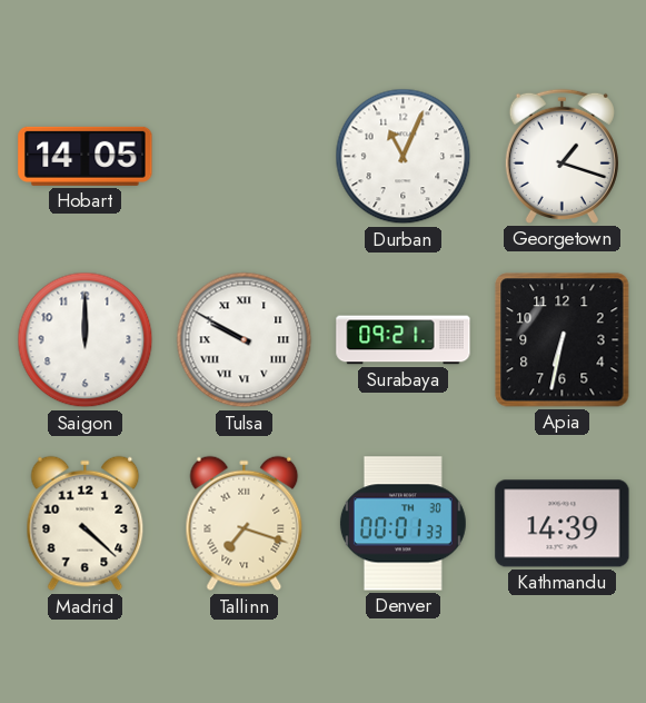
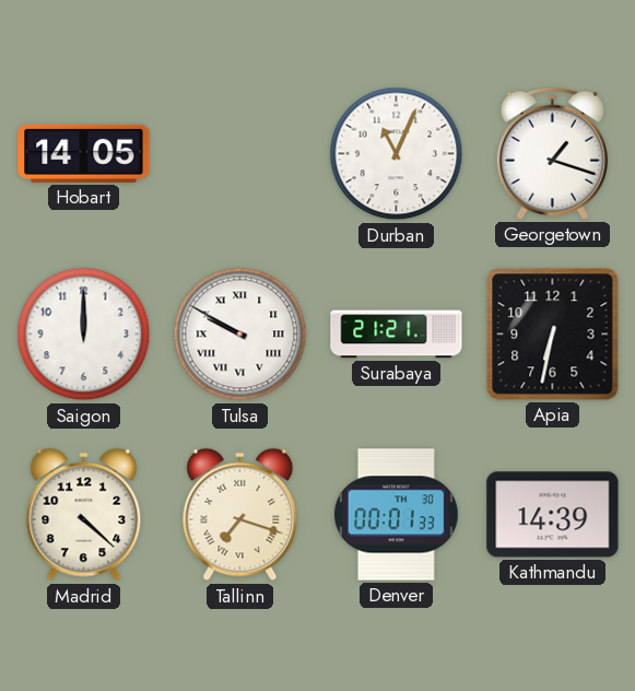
Surabaya: 09:21 -> 21:21
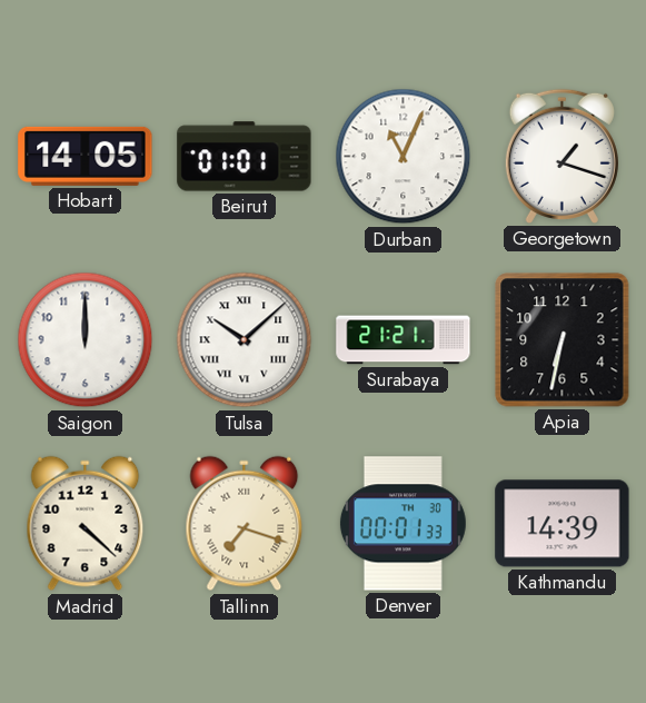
Beirut: none -> 01:01
Tulsa: 9:50 -> 10:08
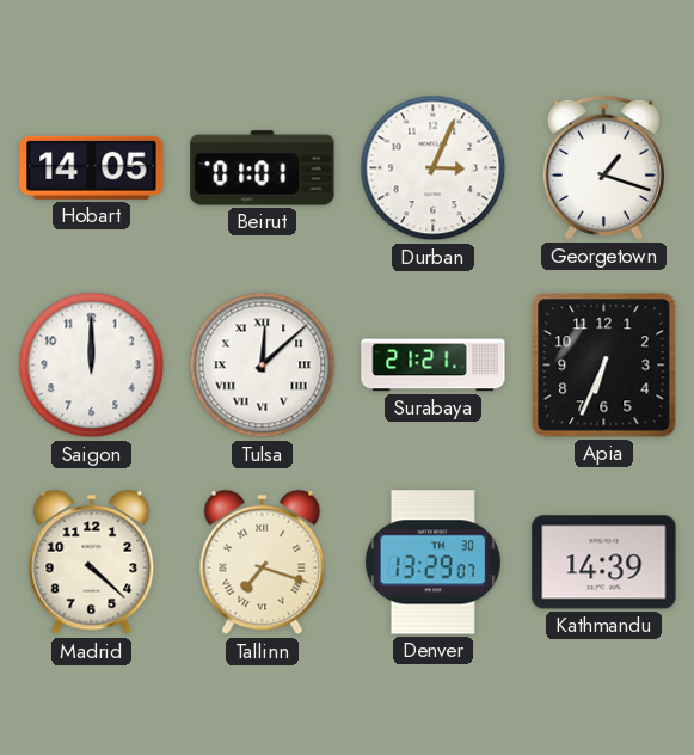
Durban: 11:04 -> 3:04
Tulsa: 10:08 -> 12:08
Apia: 6:32 -> 6:34
Denver: 00:01 -> 13:29
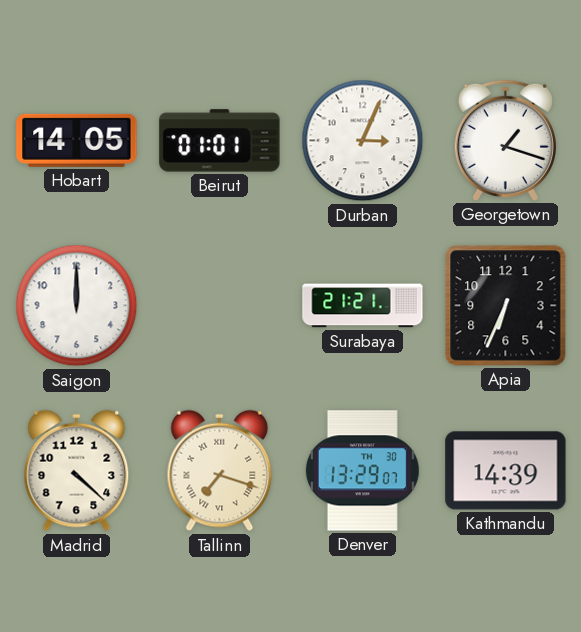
Tulsa: 12:08 -> none
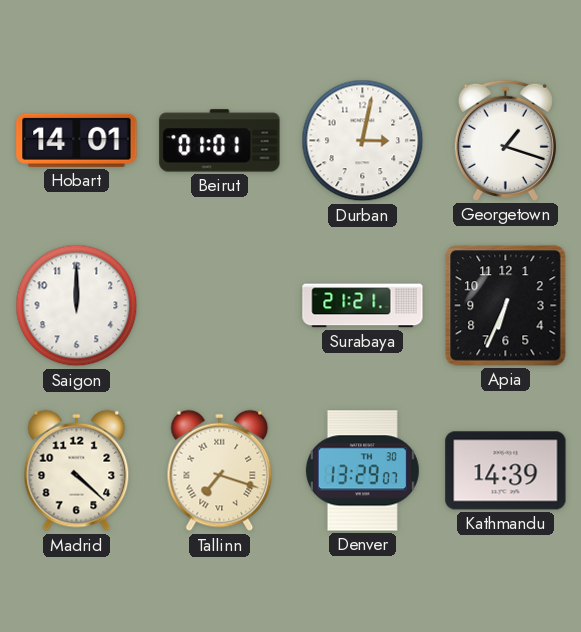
Hobart: 14:05 -> 14:01
Durban: 3:04 -> 3:02
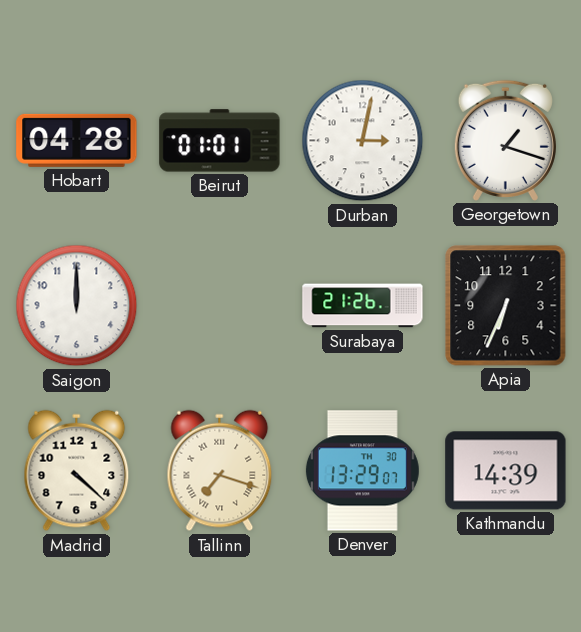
Hobart: 14:01 -> 04:28
Surabaya: 21:21 -> 21:26
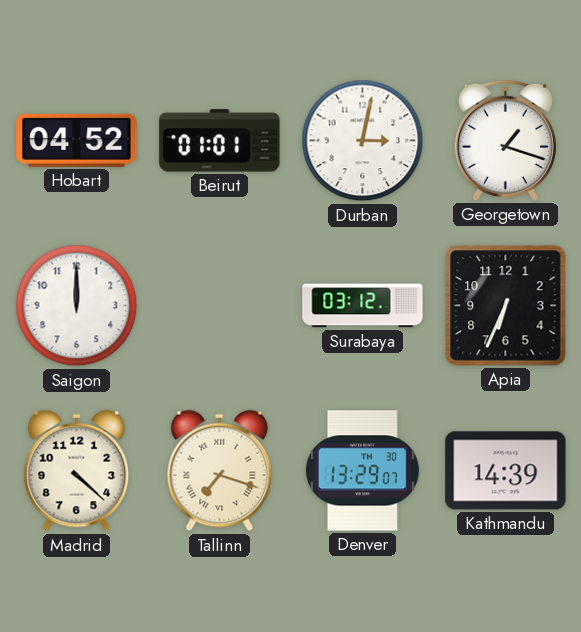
Hobart: 04:28 -> 04:52
Surabaya: 21:26 -> 03:12
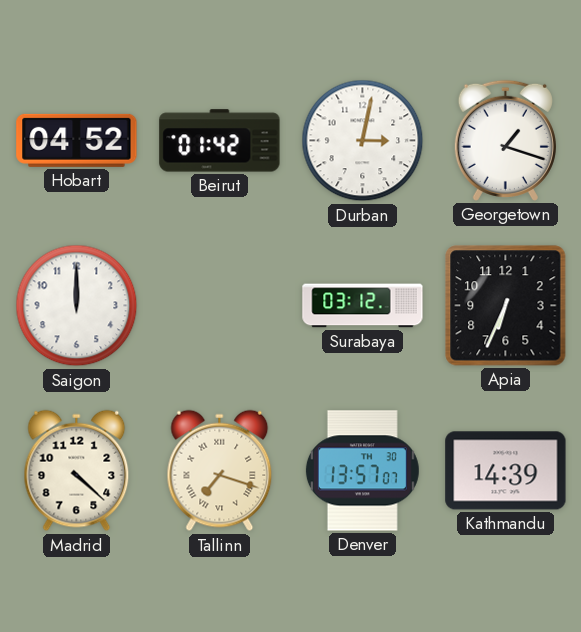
Beirut: 01:01 -> 01:42
Denver: 13:29 -> 13:57
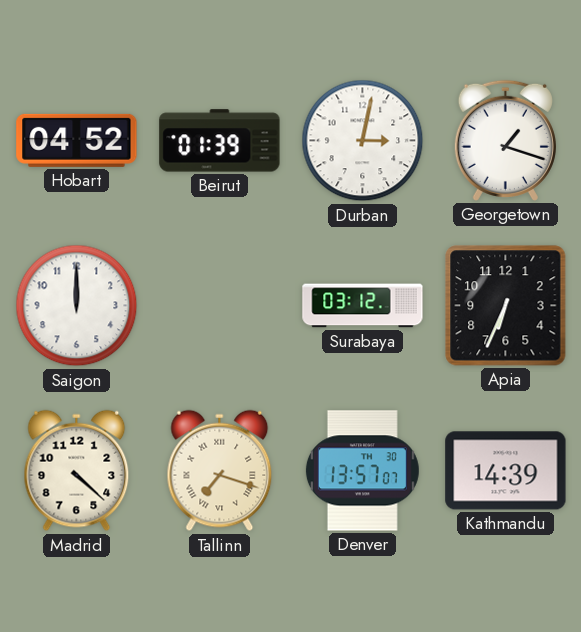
Beirut: 01:42 -> 01:39
